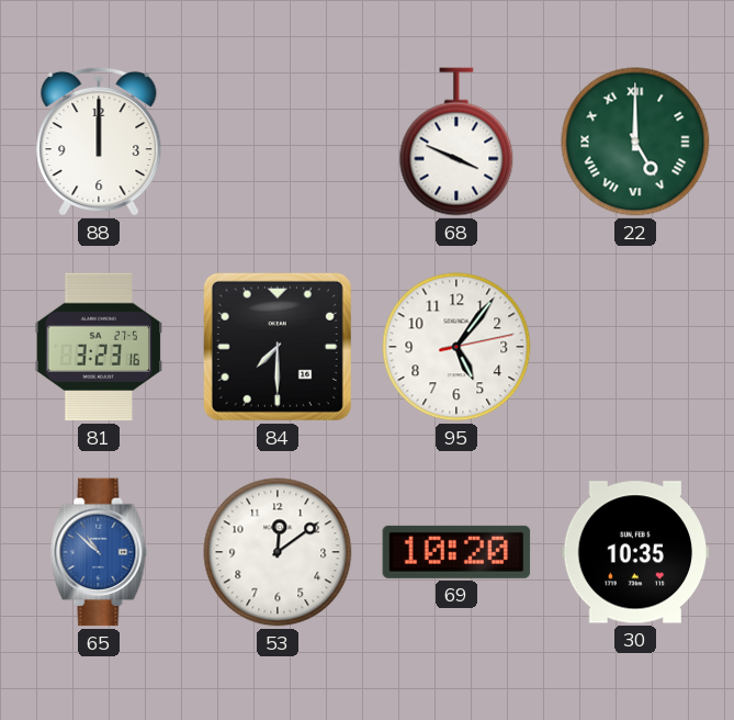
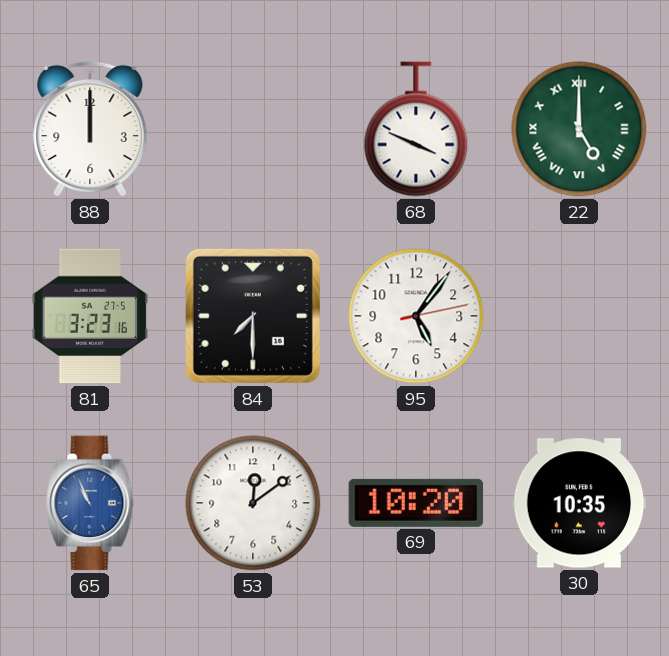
65: 10:52 -> 10:56
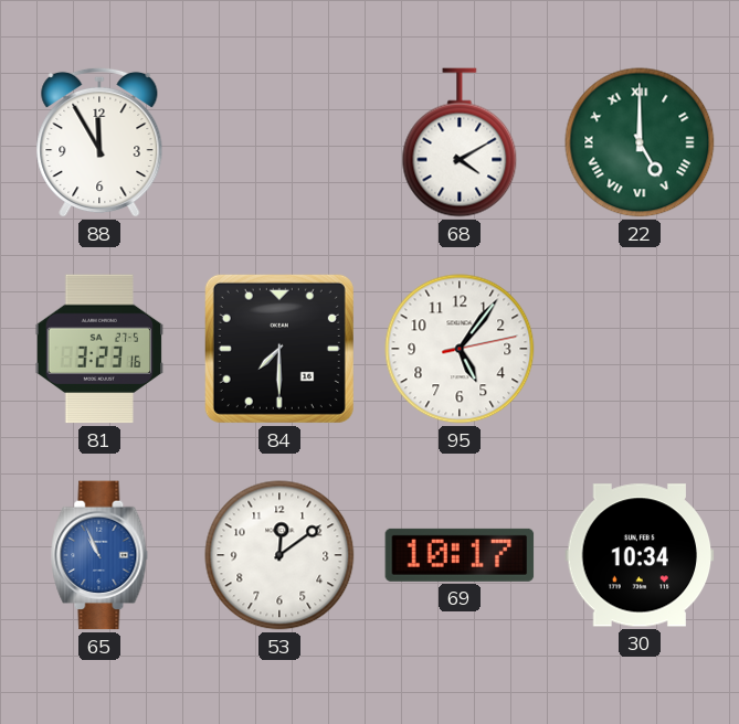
88: 12:00 -> 11:55
68: 3:49 -> 4:10
69: 10:20 -> 10:17
30: 10:35 -> 10:34
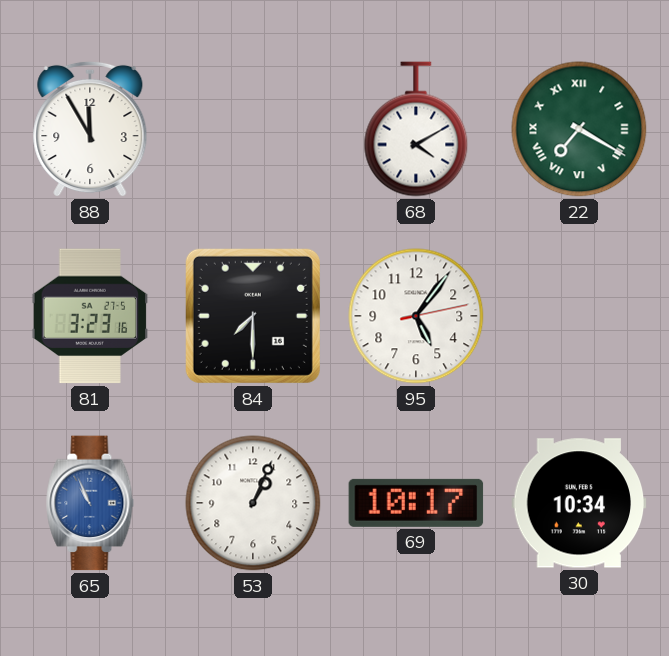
22: 5:00 -> 7:20
53: 12:09 -> 1:04
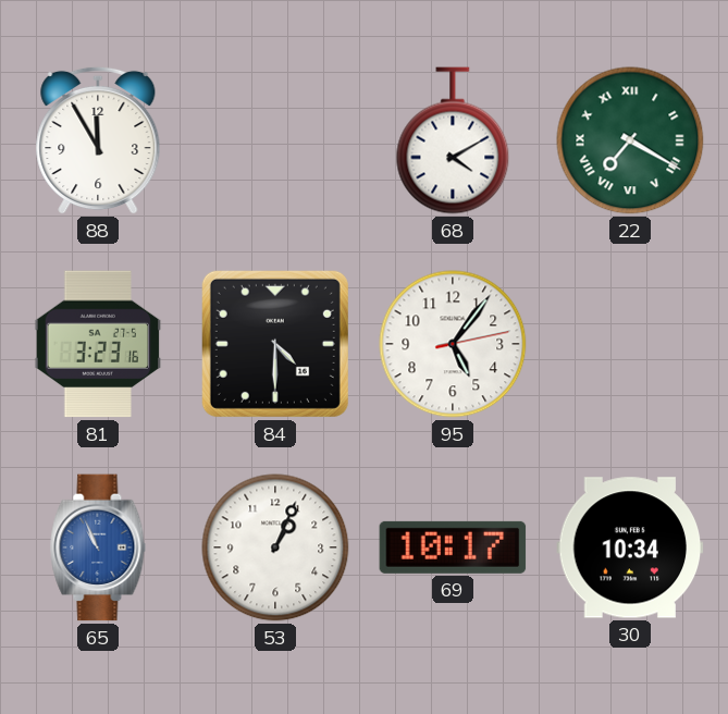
84: 7:30 -> 4:30
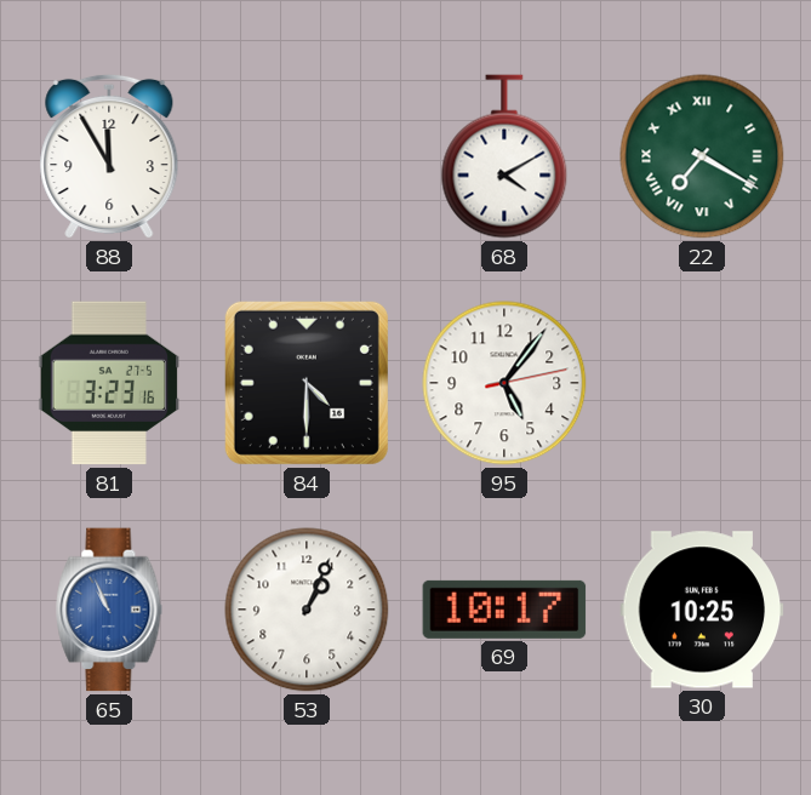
30: 10:34 -> 10:25
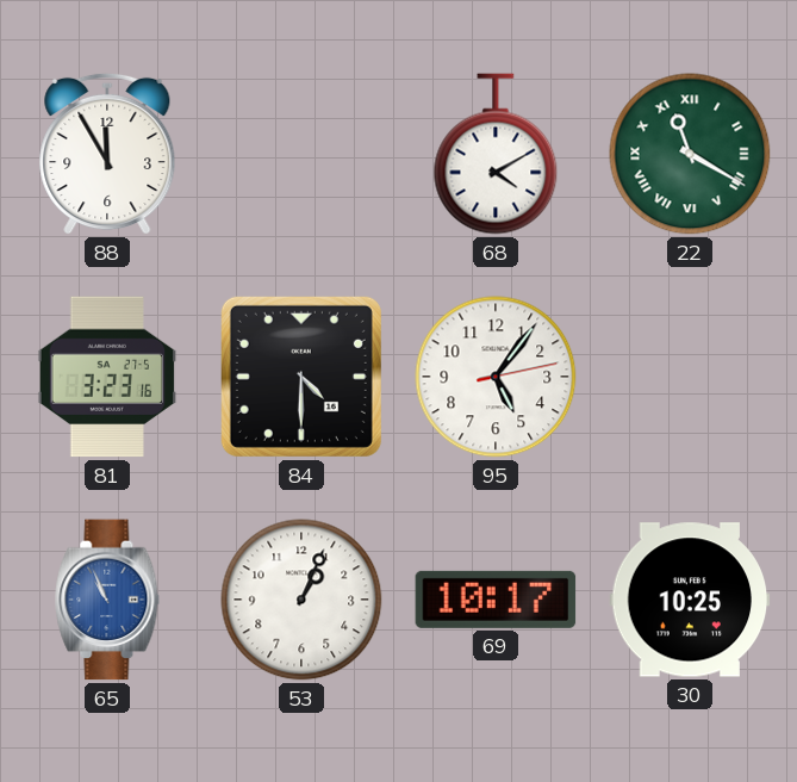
22: 7:20 -> 11:20
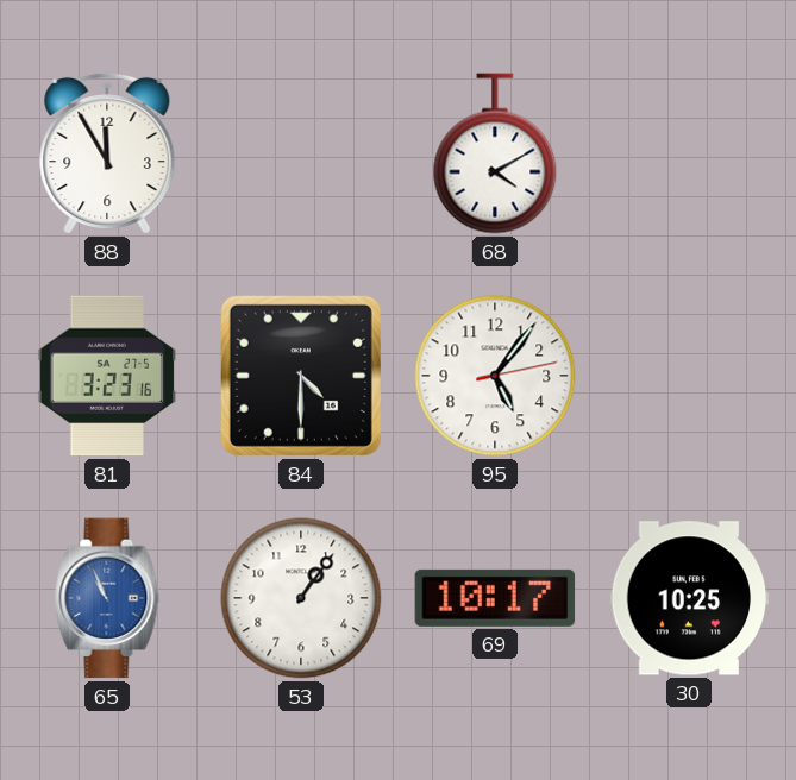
22: 11:20 -> none
53: 1:04 -> 1:06
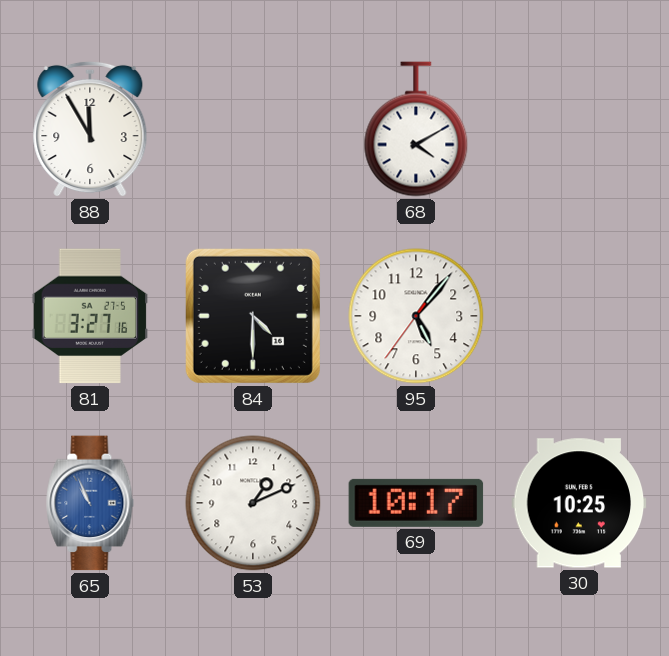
81: 3:23 -> 3:27
95: 5:06:13 -> 5:06:36
53: 1:06 -> 1:11
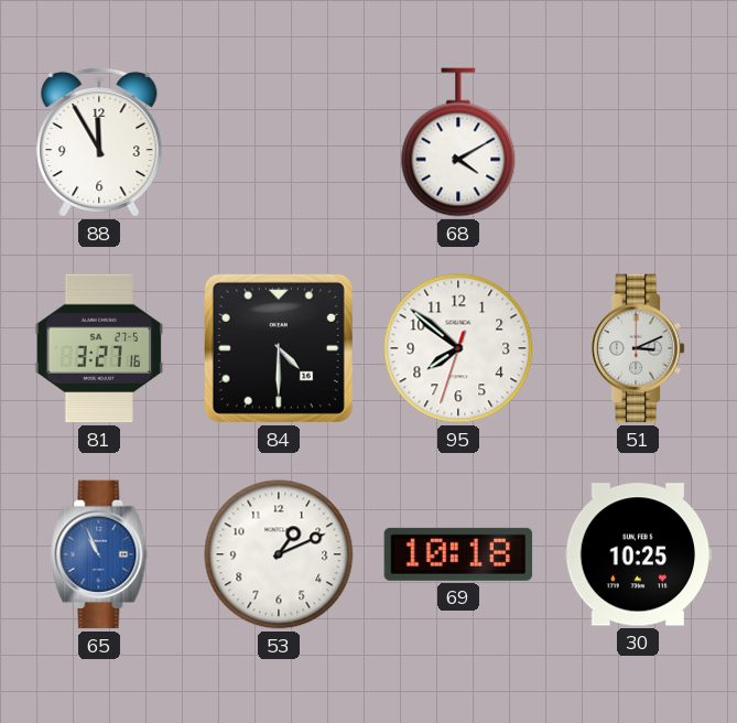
95: 5:06 -> 7:51
51: none -> 3:11
69: 10:17 -> 10:18
